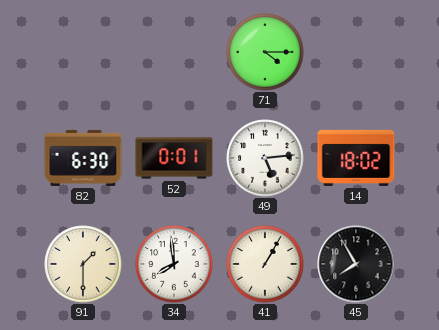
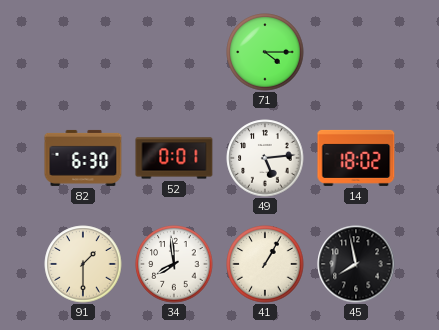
45: 7:55 -> 7:58
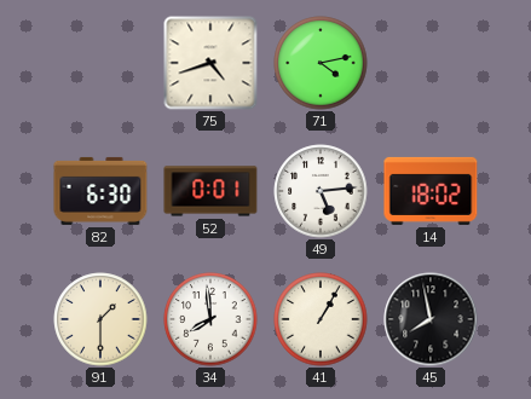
75: none -> 4:42
71: 4:15 -> 4:13
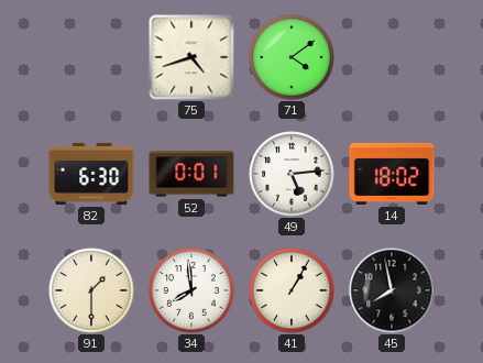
71: 4:13 -> 4:09
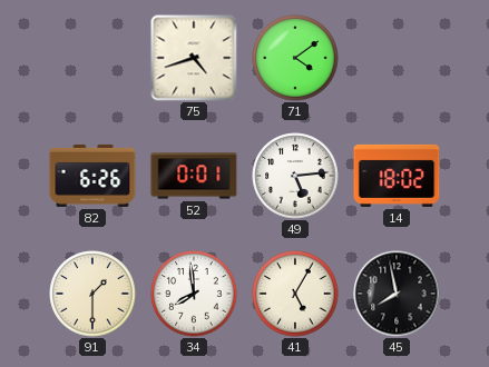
82: 6:30 -> 6:26
41: 1:05 -> 5:05
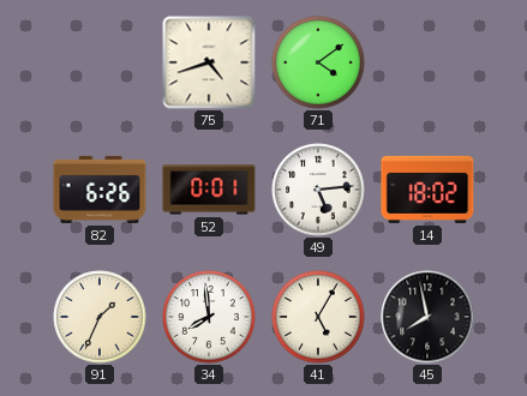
91: 1:30 -> 1:34
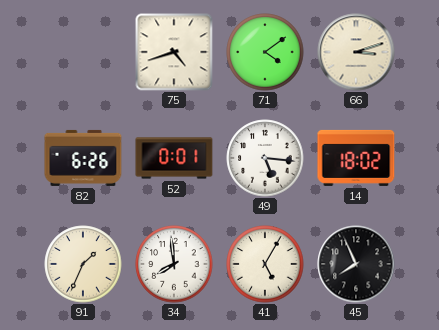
66: none -> 3:12
49: 5:14 -> 5:16
45: 7:58 -> 7:56
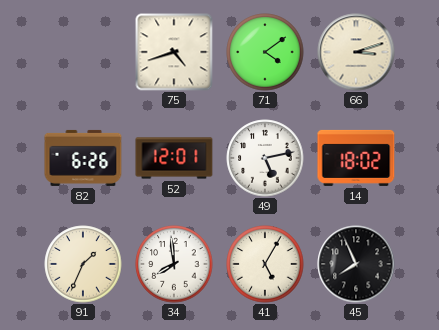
52: 0:01 -> 12:01
49: 5:16 -> 5:13
